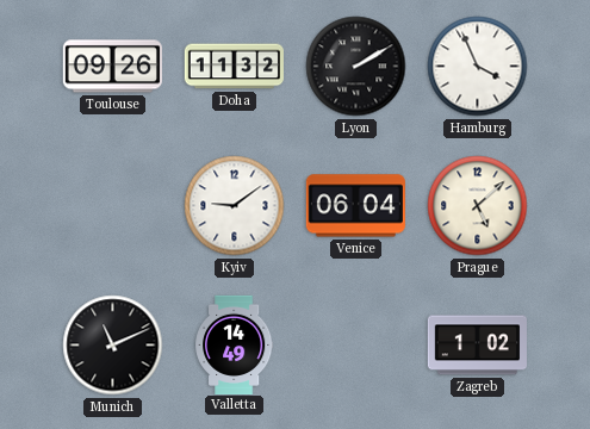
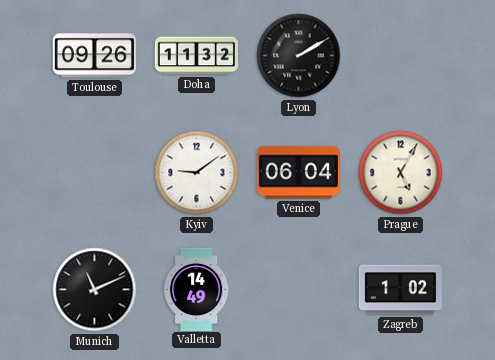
Hamburg: 3:56 -> none
Prague: 5:08 -> 5:05
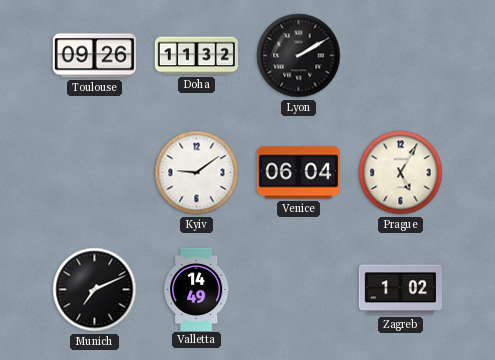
Munich: 11:11 -> 7:11
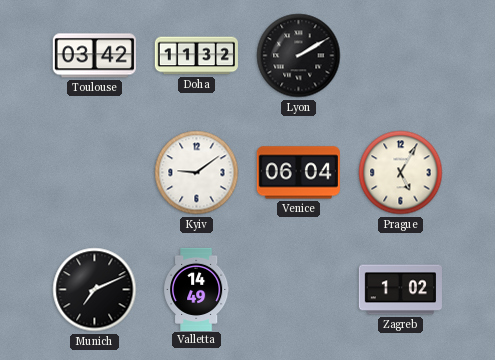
Toulouse: 09:26 -> 03:42
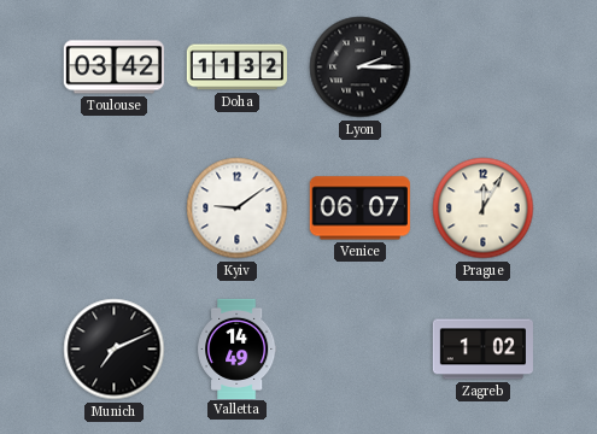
Lyon: 2:10 -> 2:15
Venice: 06:04 -> 06:07
Prague: 5:05 -> 12:05
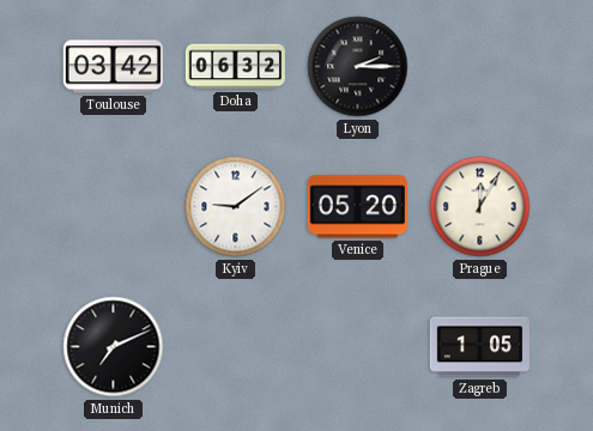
Doha: 11:32 -> 06:32
Venice: 06:07 -> 05:20
Valletta: 14:49 -> none
Zagreb: 1:02 -> 1:05
